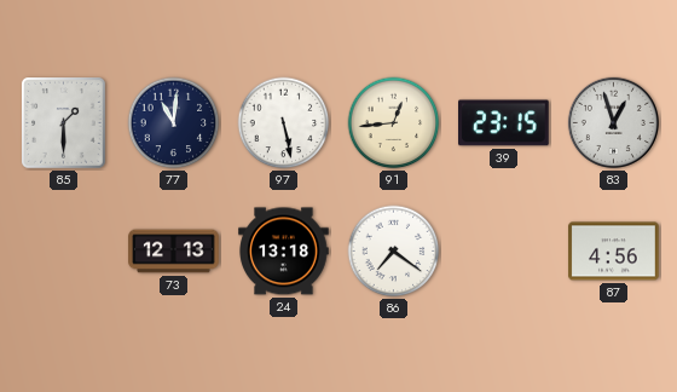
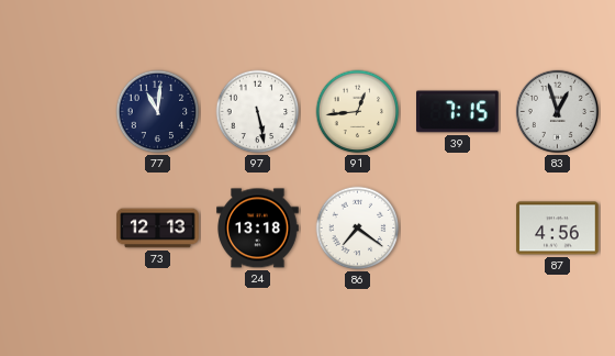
85: 1:30 -> none
39: 23:15 -> 7:15
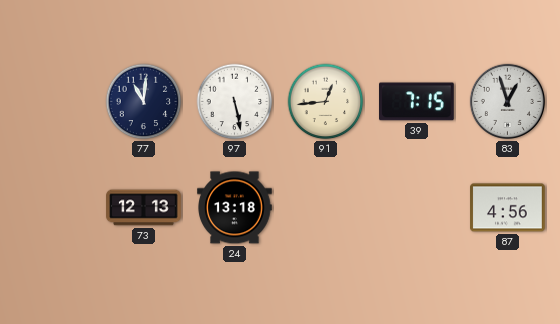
86: 7:21 -> none
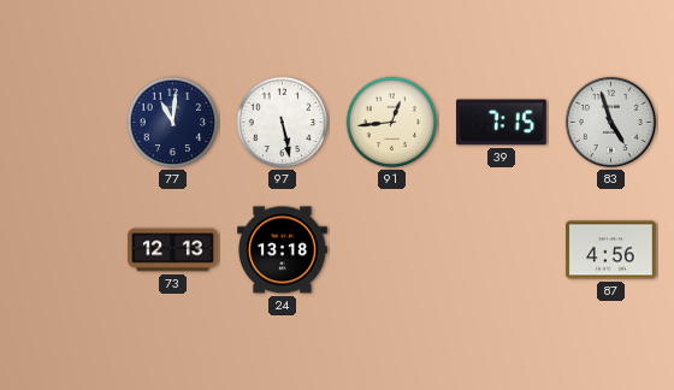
83: 12:57 -> 4:57
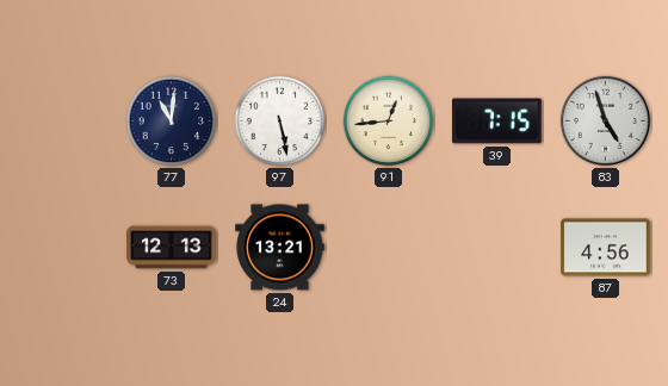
24: 13:18 -> 13:21
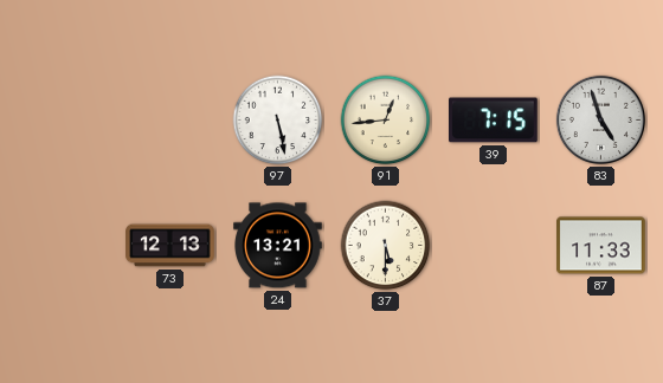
77: 11:01 -> none
37: none -> 5:30
87: 4:56 -> 11:33
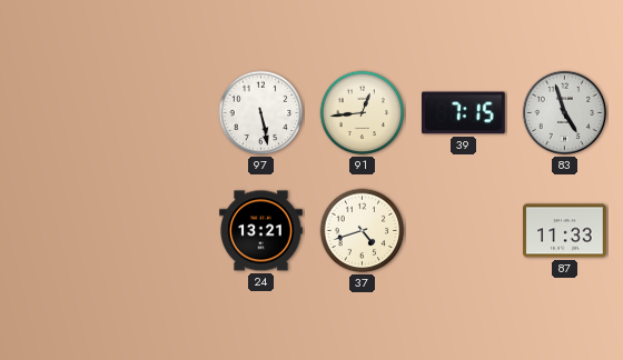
73: 12:13 -> none
37: 5:30 -> 4:42
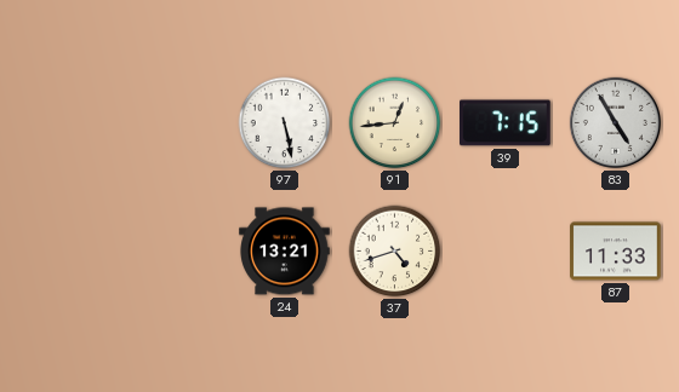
83: 4:57 -> 4:55
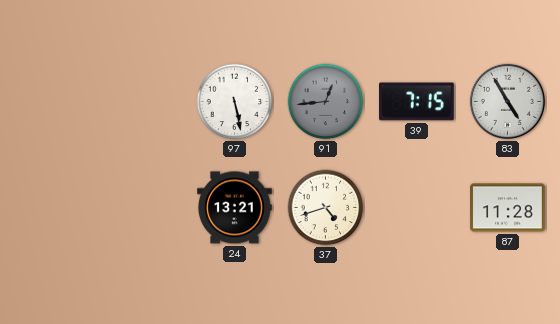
91 dial: cream -> grey
87: 11:33 -> 11:28
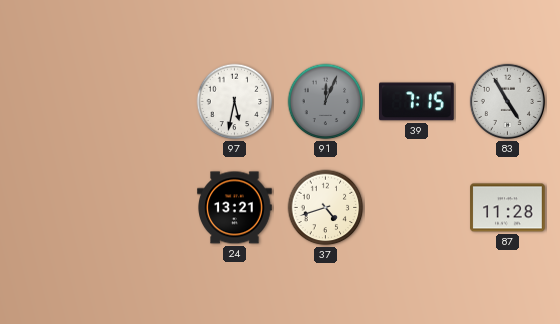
97: 5:28 -> 5:32
91: 12:44 -> 12:04
